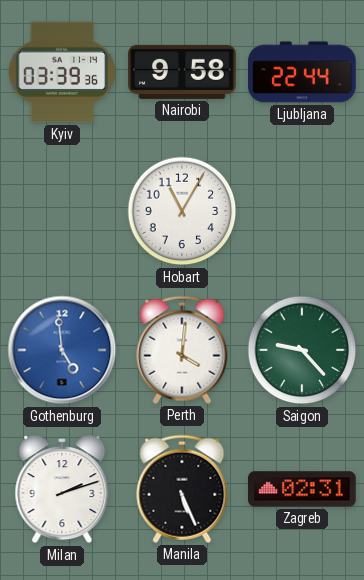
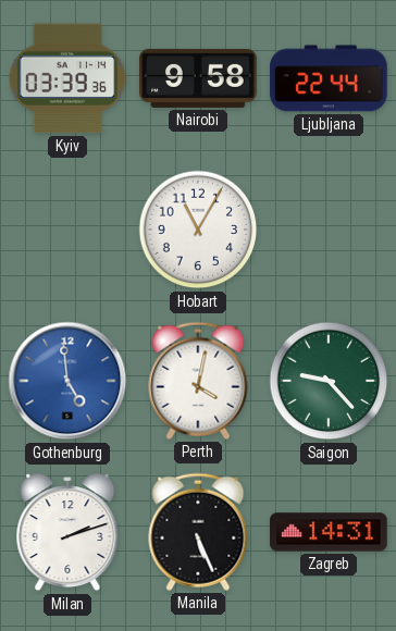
Perth: 4:01 -> 4:02
Zagreb: 02:31 -> 14:31
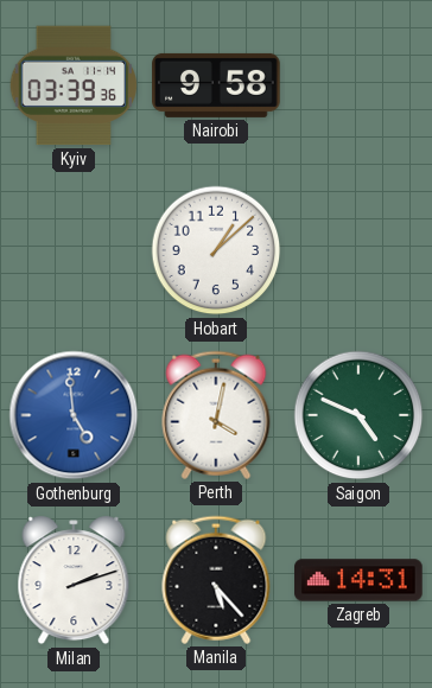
Ljubljana: 22:44 -> none
Hobart: 11:05 -> 1:08
Saigon: 9:23 -> 4:49
Manila: 5:26 -> 5:23
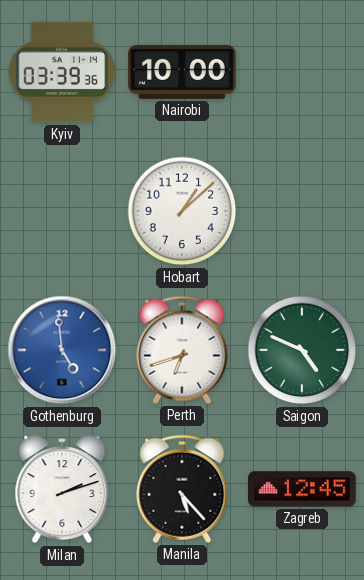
Nairobi: 9:58 -> 10:00
Perth: 4:02 -> 6:42
Zagreb: 14:31 -> 12:45
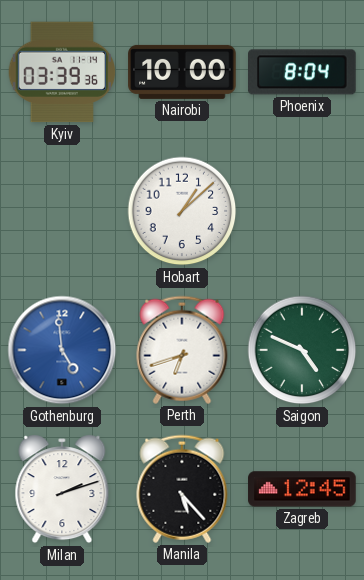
Phoenix: none -> 8:04
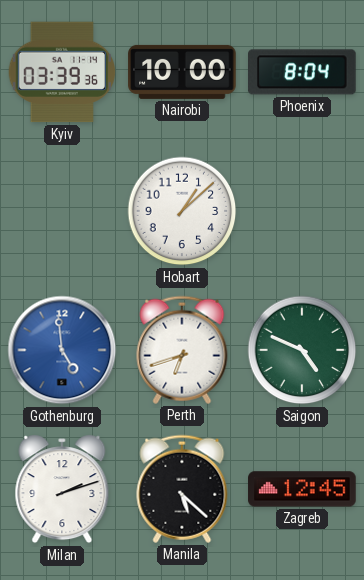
Manila: 5:23 -> 5:22
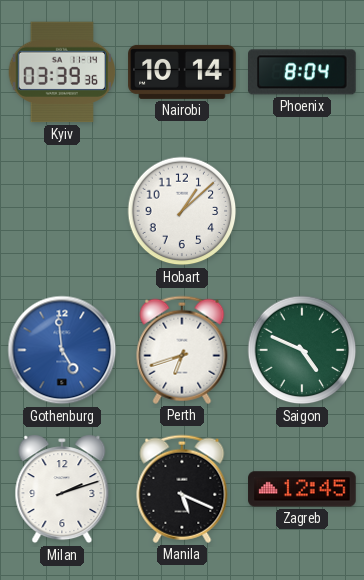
Nairobi: 10:00 -> 10:14
Manila: 5:22 -> 5:19
